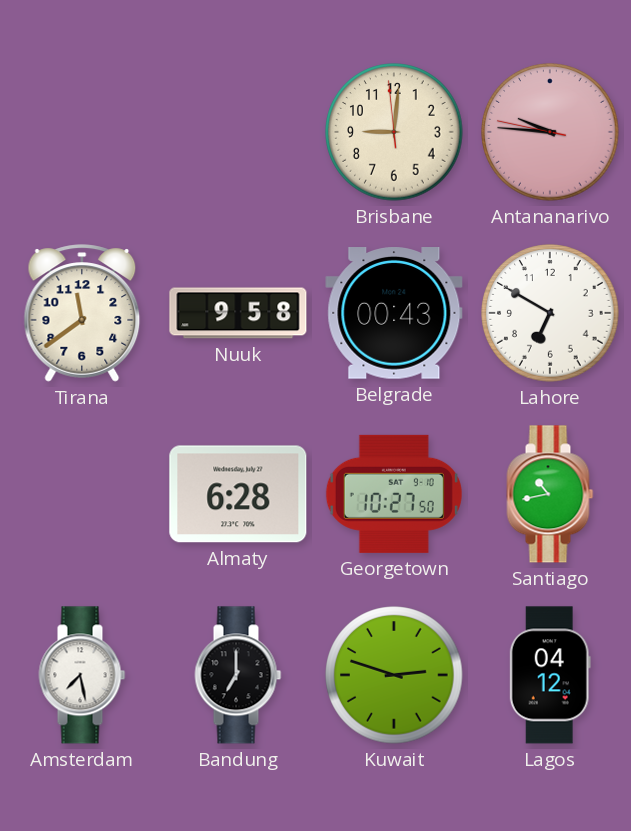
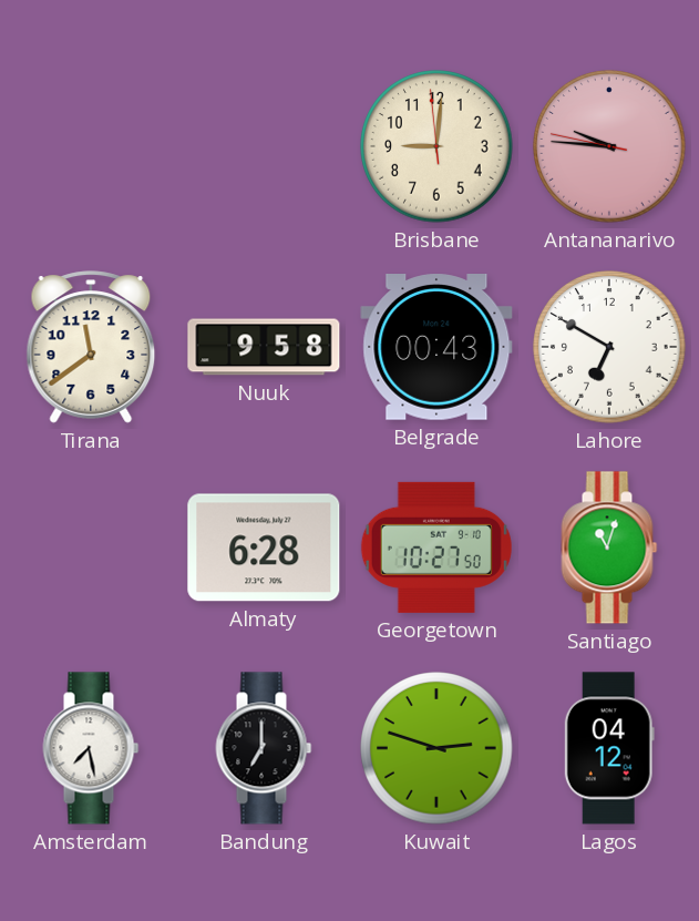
Santiago: 10:43 -> 11:03
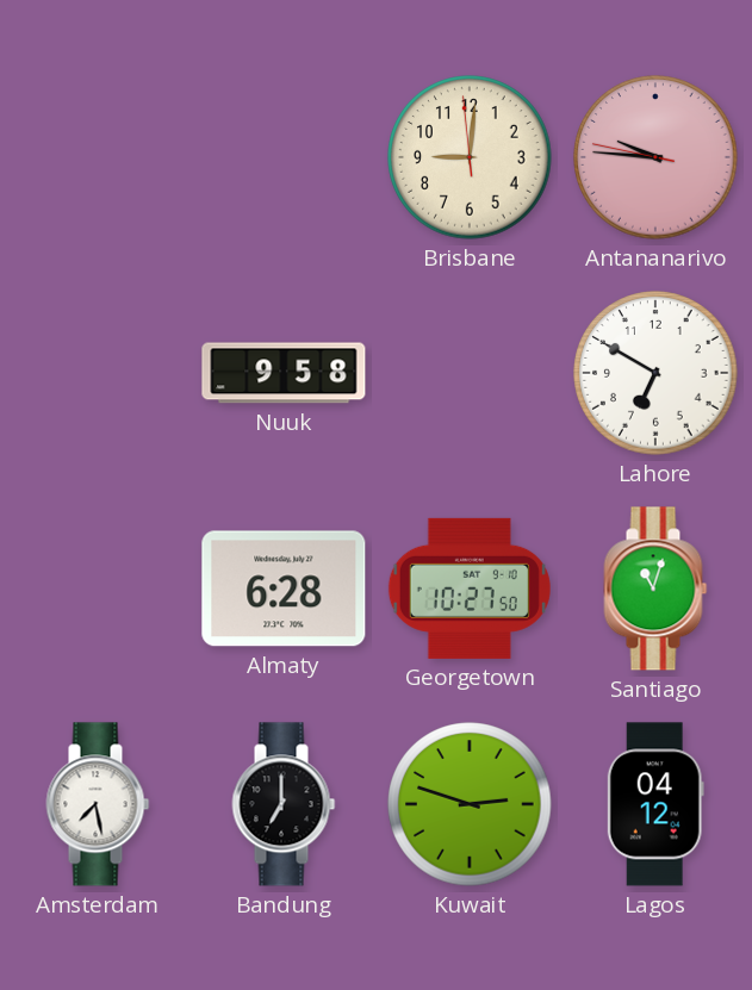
Tirana: 11:39 -> none
Belgrade: 00:43 -> none
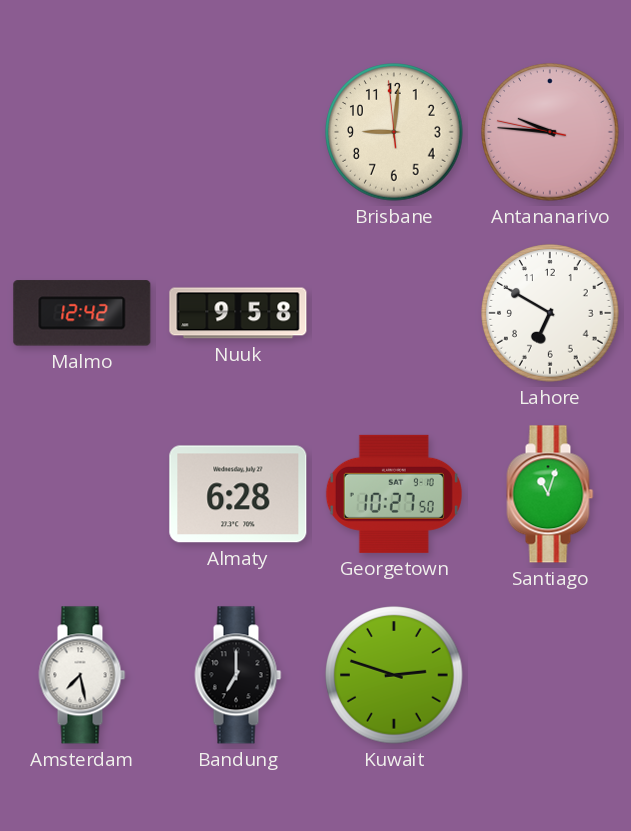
Malmo: none -> 12:42
Lagos: 04:12 -> none
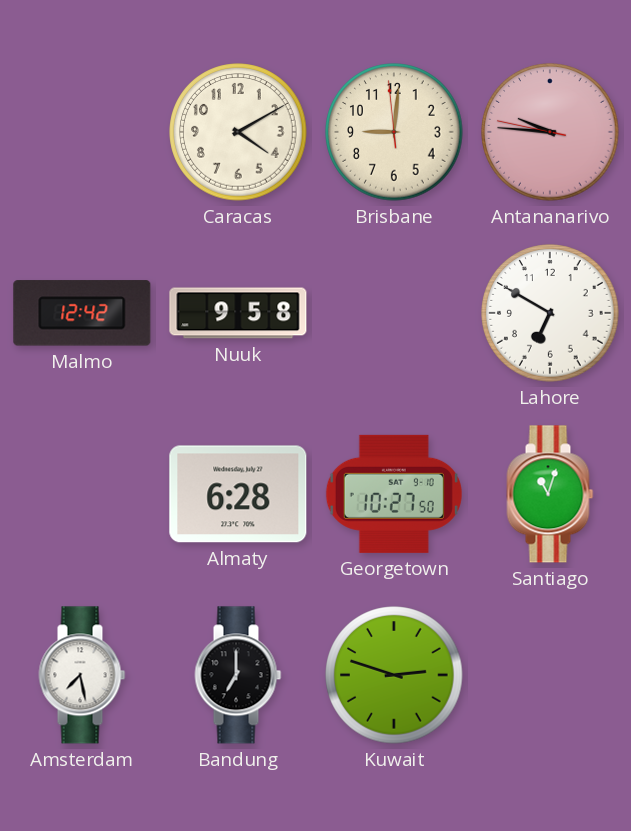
Caracas: none -> 4:10
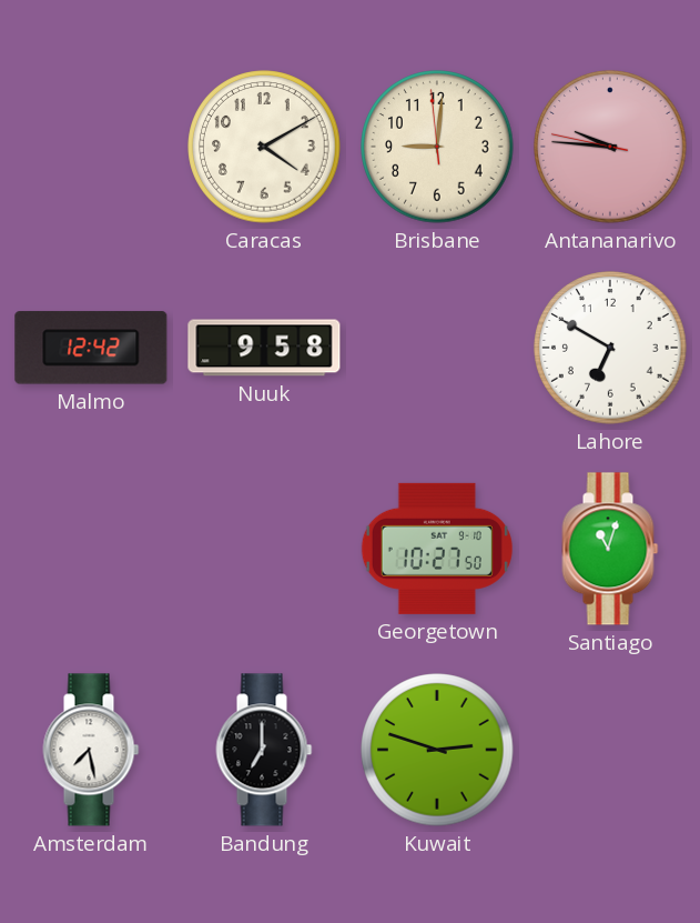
Almaty: 6:28 -> none
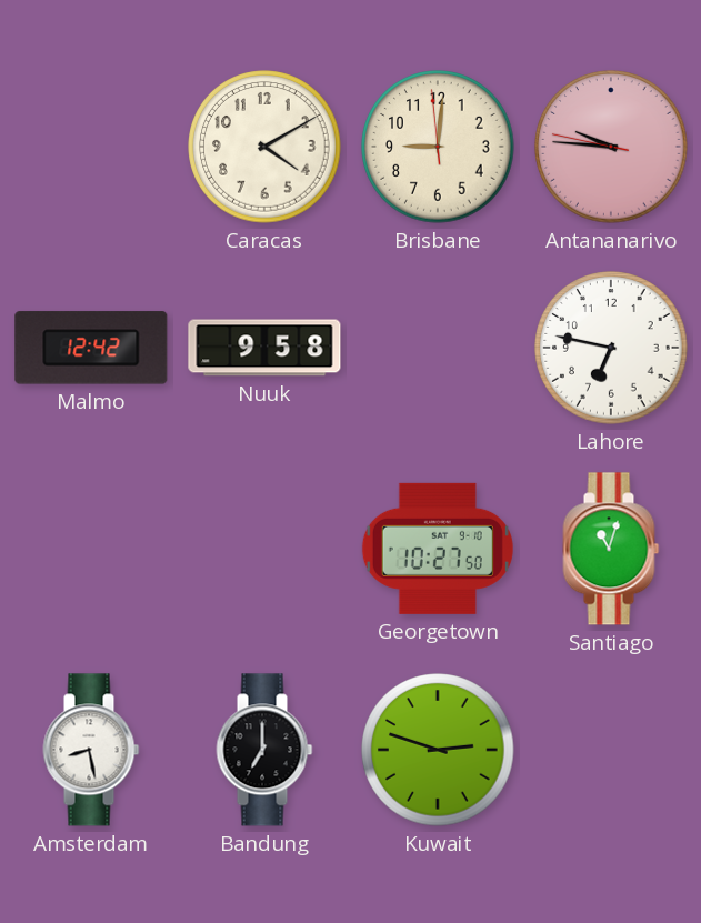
Lahore: 6:50 -> 6:47
Amsterdam: 7:28 -> 8:28
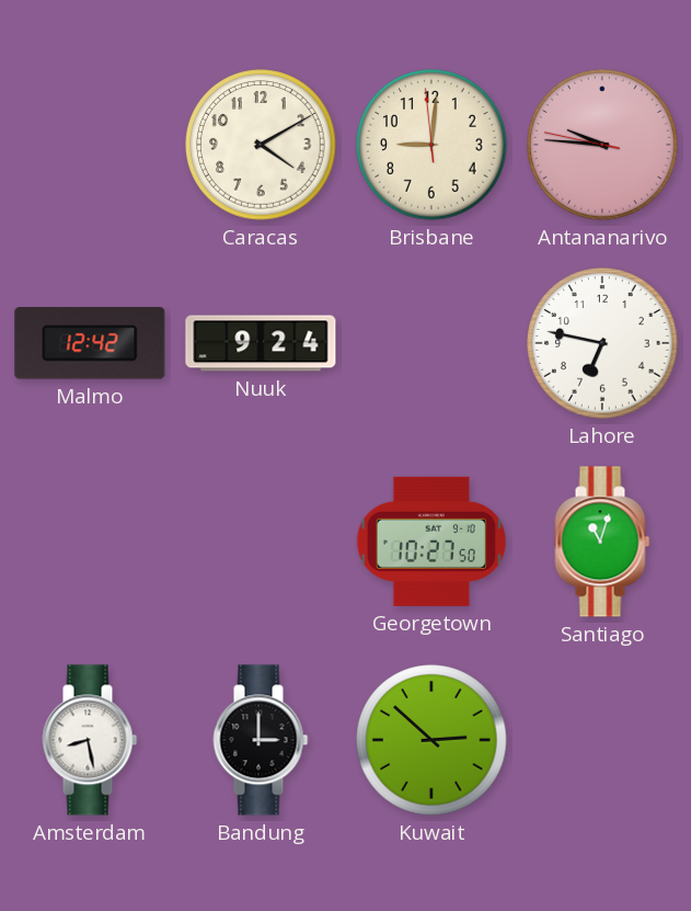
Nuuk: 9:58 -> 9:24
Bandung: 7:00 -> 3:00
Kuwait: 2:48 -> 2:52
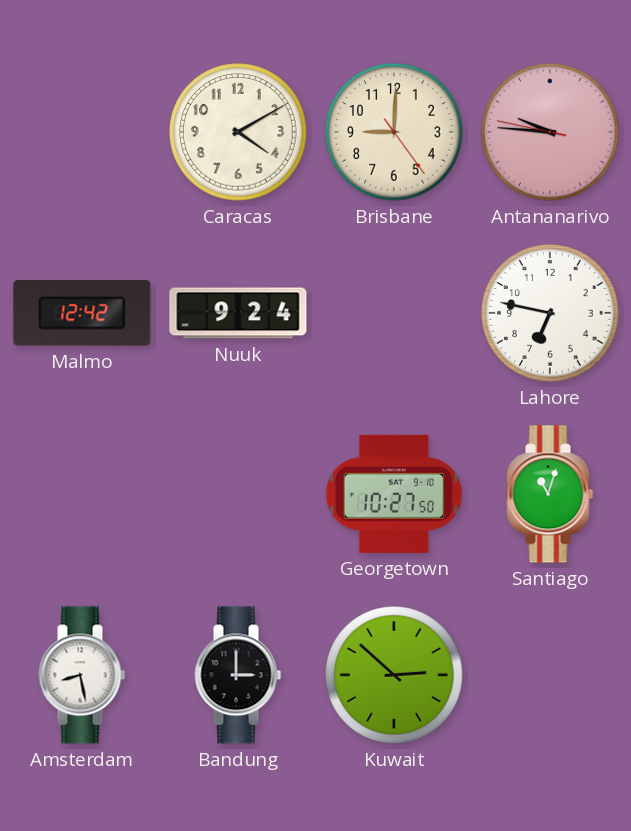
Brisbane: 9:00:59 -> 9:00:24
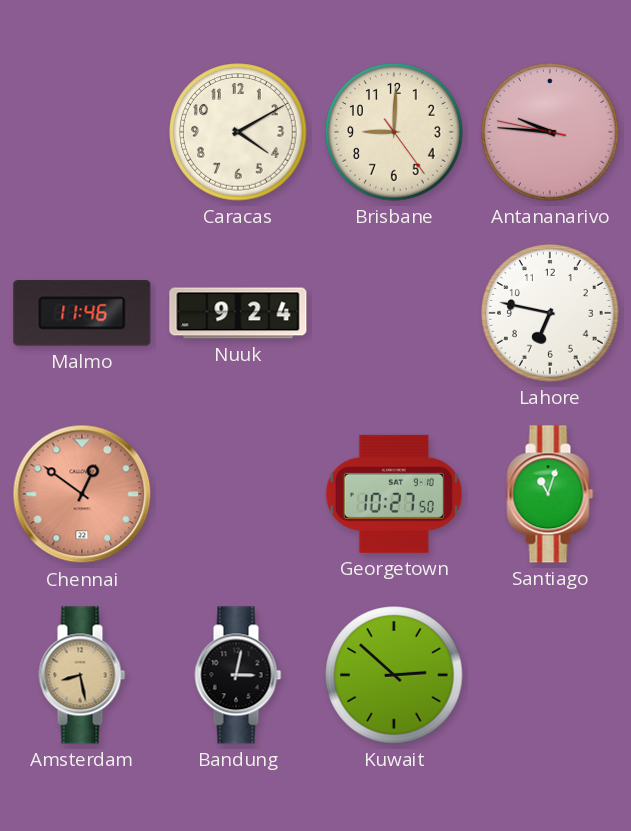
Malmo: 12:42 -> 11:46
Chennai: none -> 12:51
Amsterdam dial: white -> champagne
Bandung: 3:00 -> 3:02
